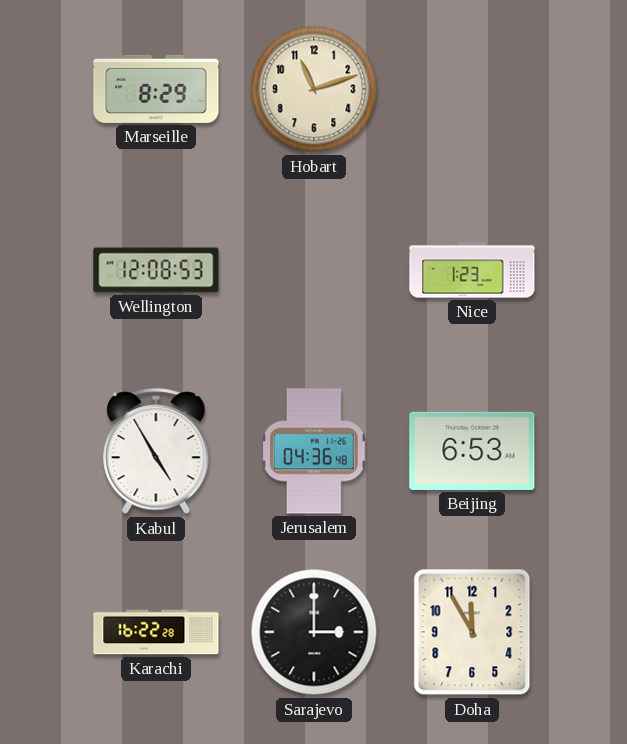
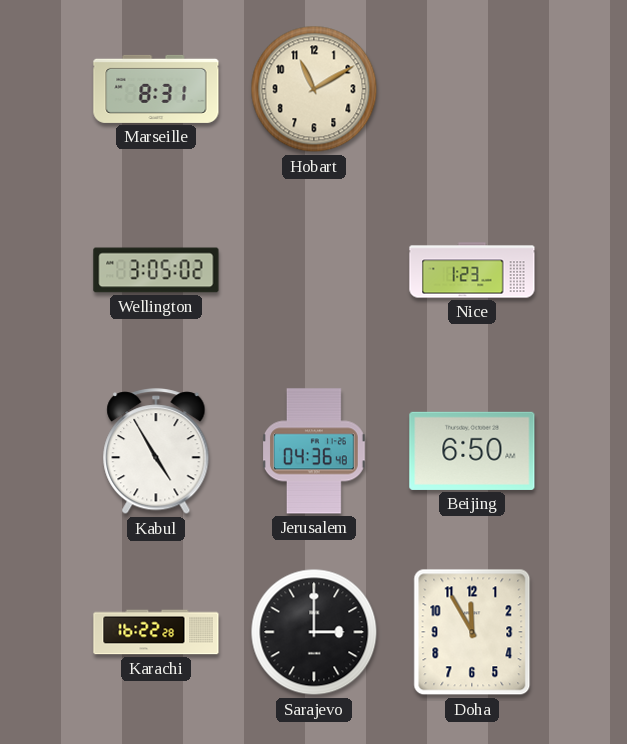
Marseille: 8:29 -> 8:31
Hobart: 11:12 -> 11:10
Wellington: 12:08 -> 3:05
Beijing: 6:53 -> 6:50
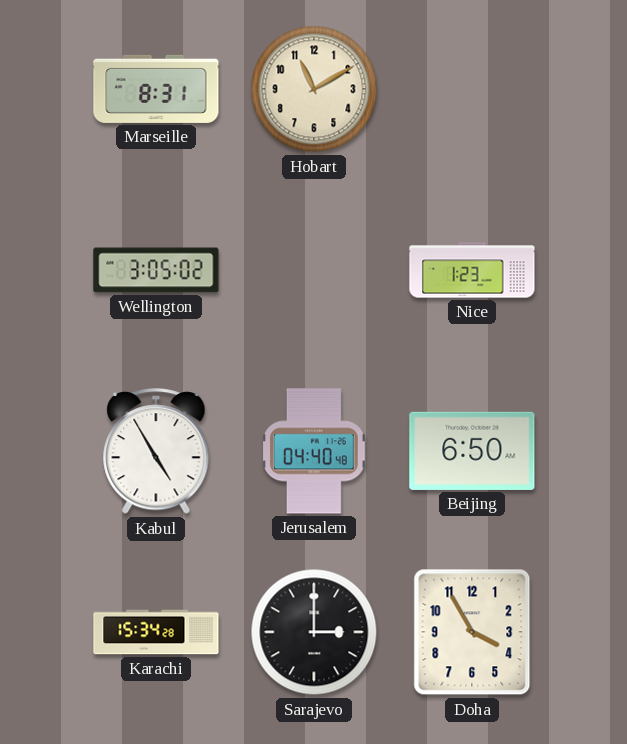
Jerusalem: 04:36 -> 04:40
Karachi: 16:22 -> 15:34
Doha: 11:55 -> 3:55
